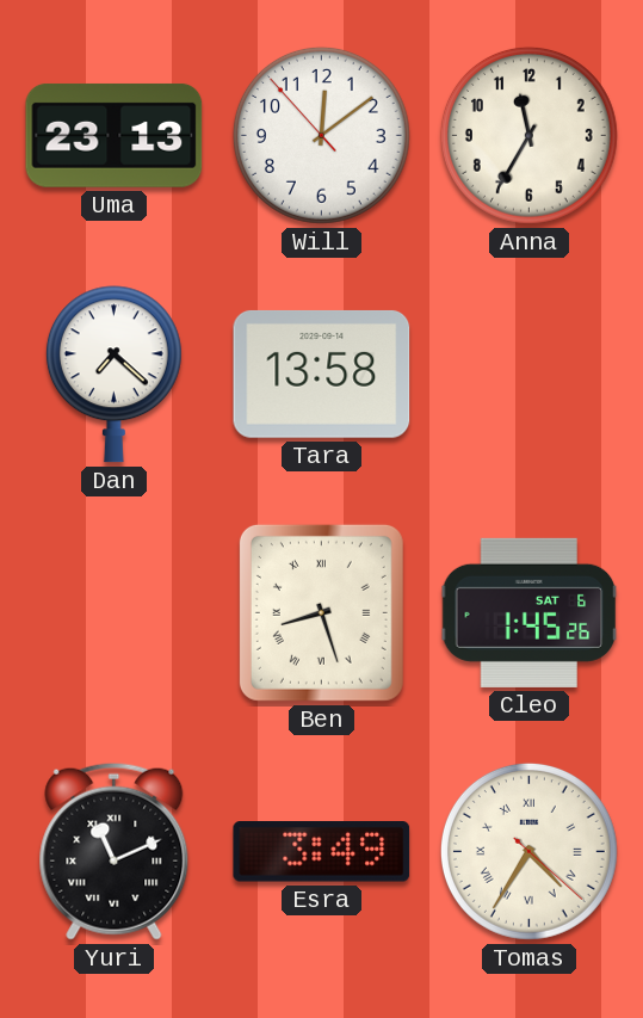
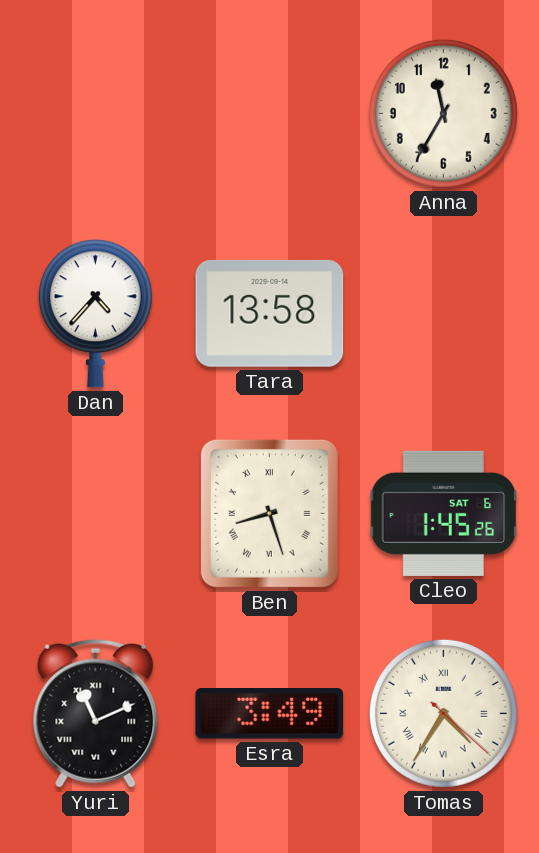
Uma: 23:13 -> none
Will: 12:08 -> none
Dan: 7:22 -> 4:37
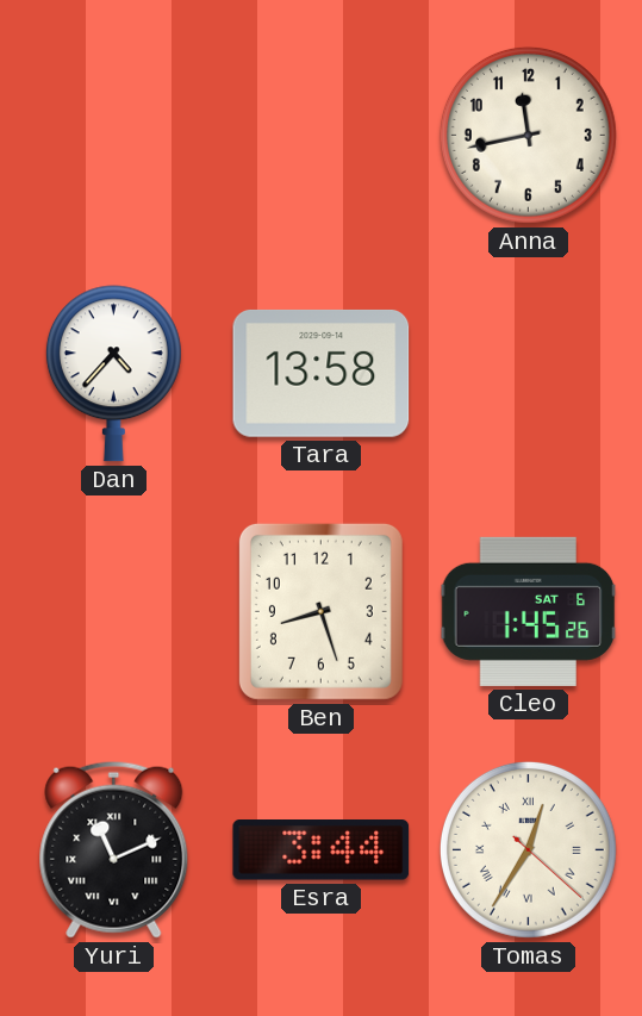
Anna: 11:35 -> 11:43
Ben numerals: Roman -> Arabic
Esra: 3:49 -> 3:44
Tomas: 4:35 -> 12:35
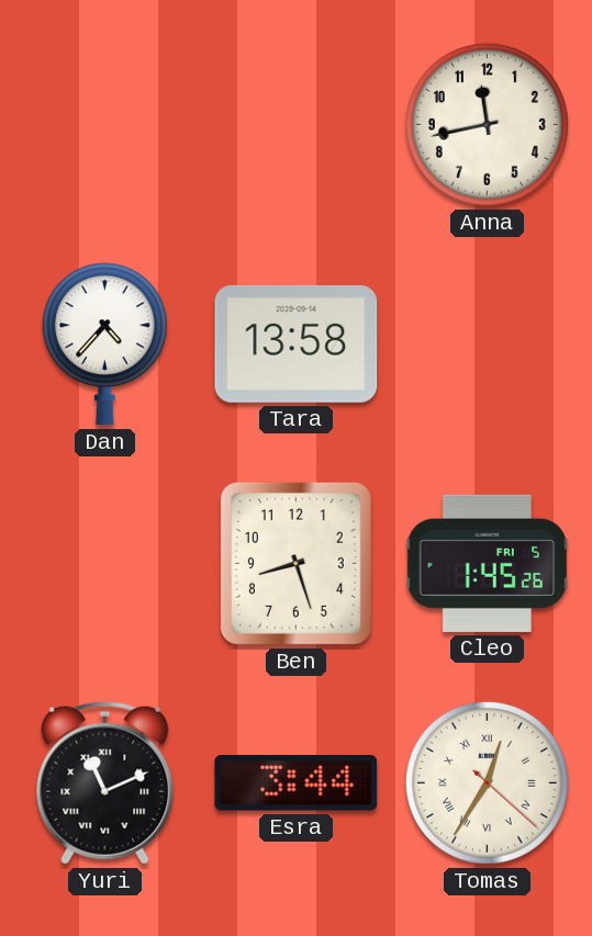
Cleo date: SAT 6 -> FRI 5
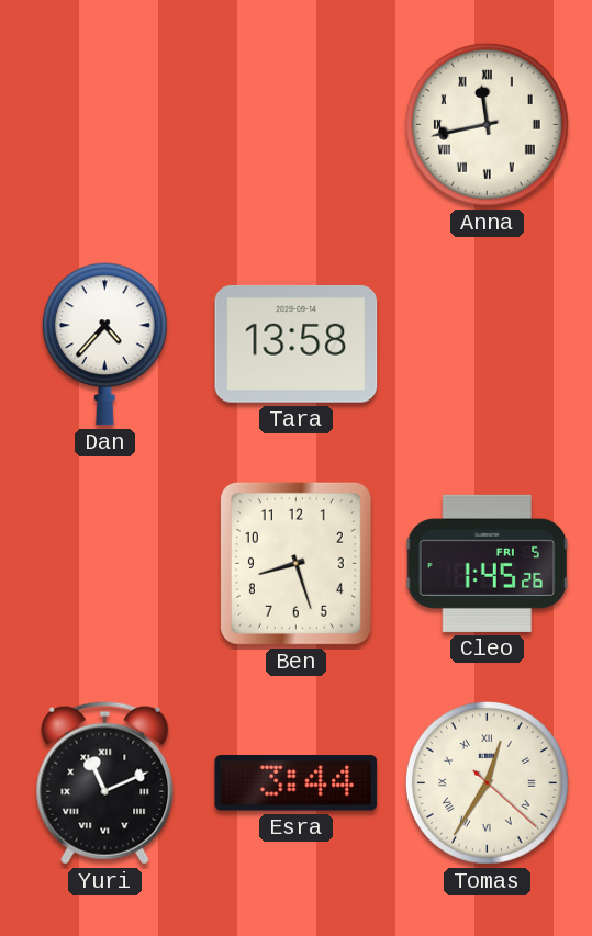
Anna numerals: Arabic -> Roman
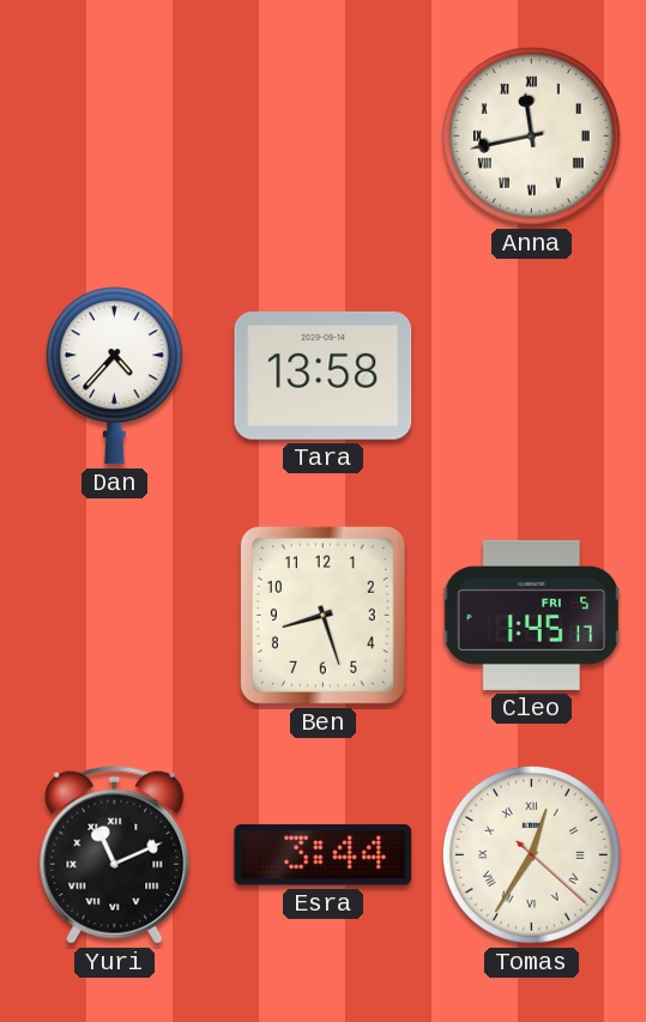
Cleo: 1:45:26 -> 1:45:17
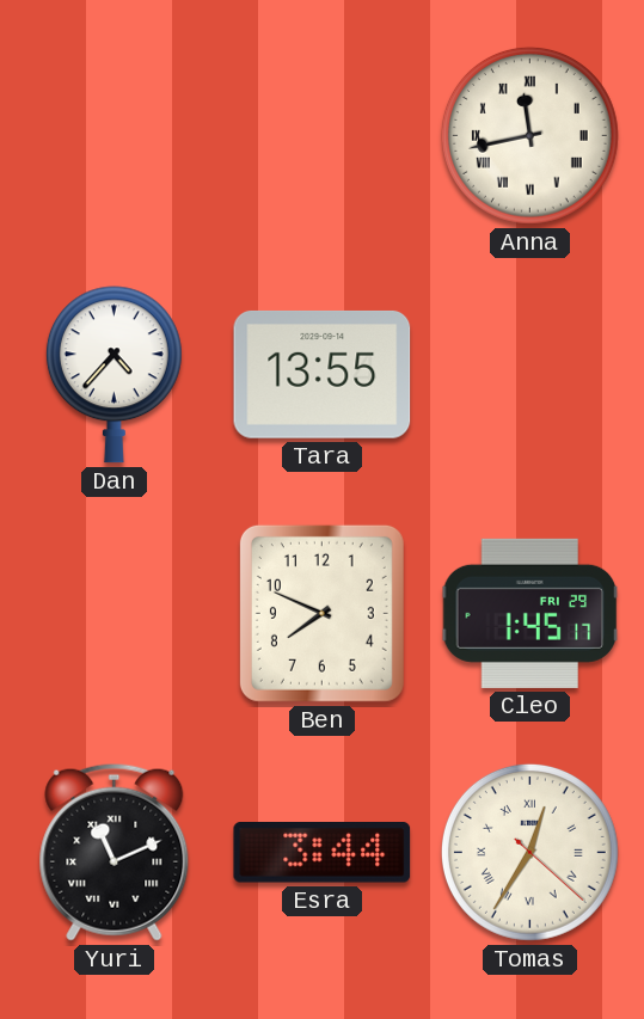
Tara: 13:58 -> 13:55
Ben: 8:27 -> 7:49
Cleo date: FRI 5 -> FRI 29
